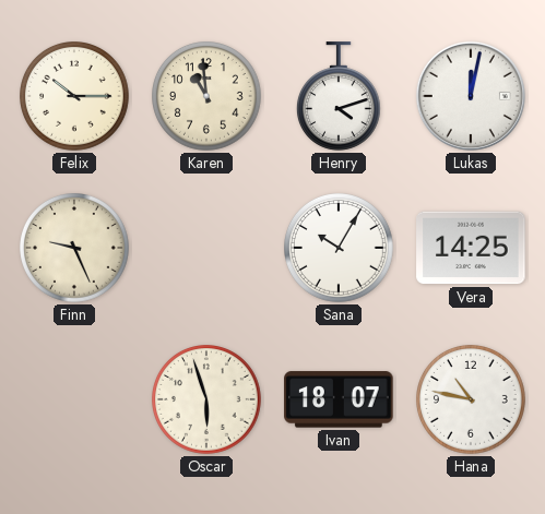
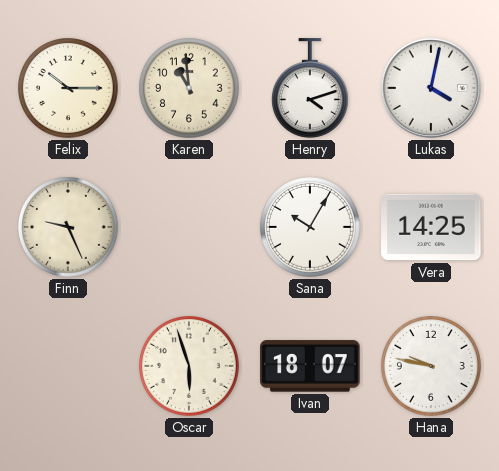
Lukas: 12:02 -> 4:02
Hana: 10:47 -> 9:47
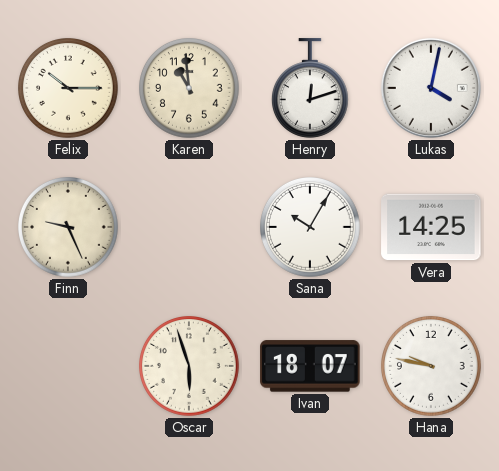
Henry: 4:12 -> 12:12
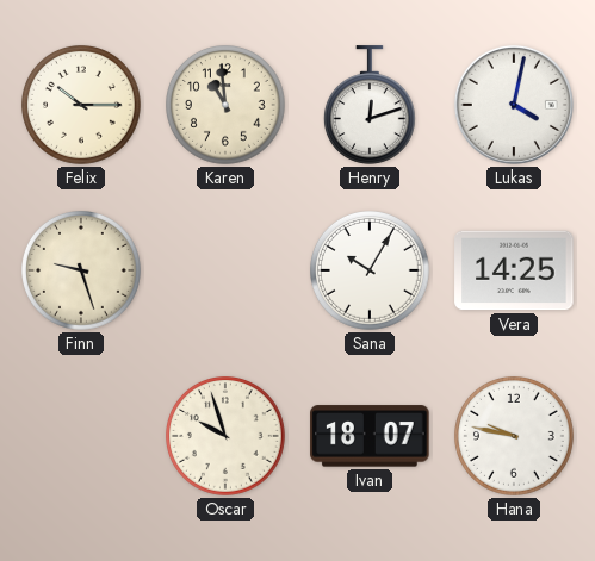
Finn: 9:26 -> 9:27
Oscar: 5:57 -> 9:57
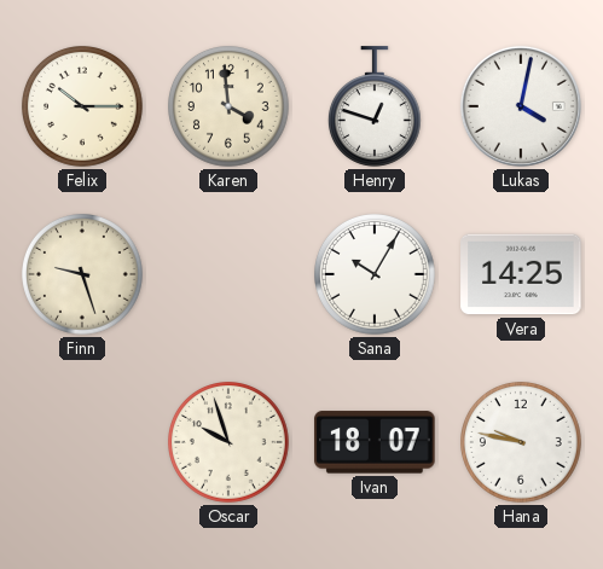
Karen: 10:59 -> 3:59
Henry: 12:12 -> 12:48
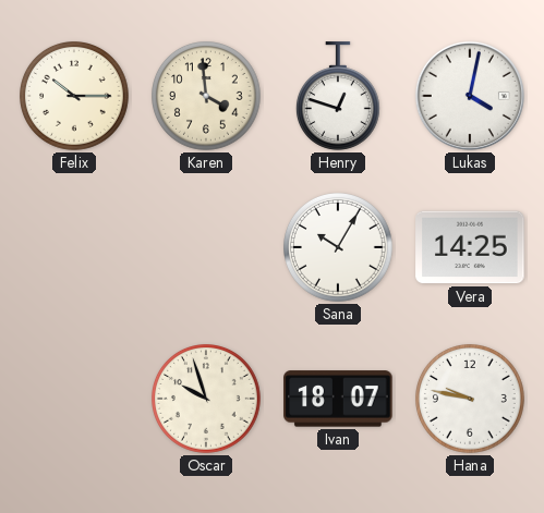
Finn: 9:27 -> none
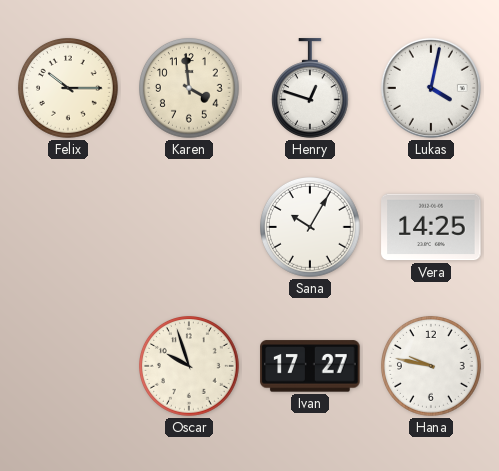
Ivan: 18:07 -> 17:27
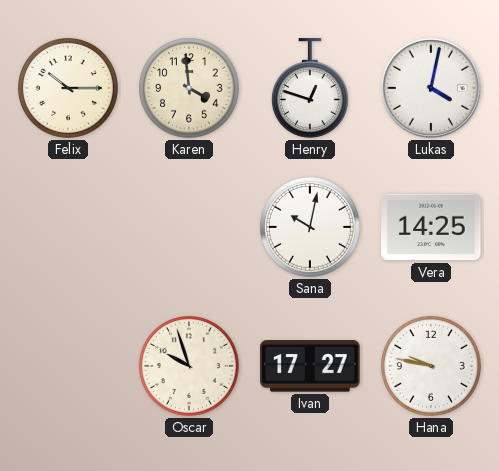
Sana: 10:05 -> 10:02
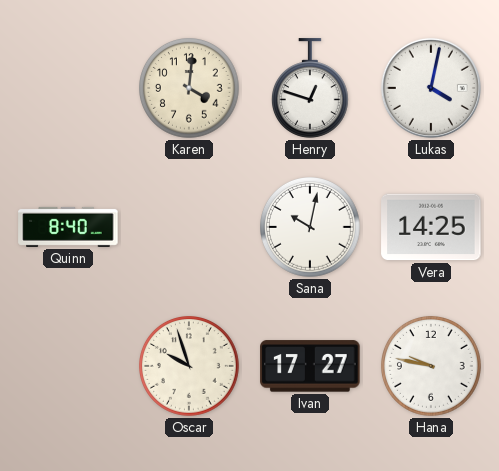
Felix: 10:15 -> none
Karen: 3:59 -> 4:01
Quinn: none -> 8:40
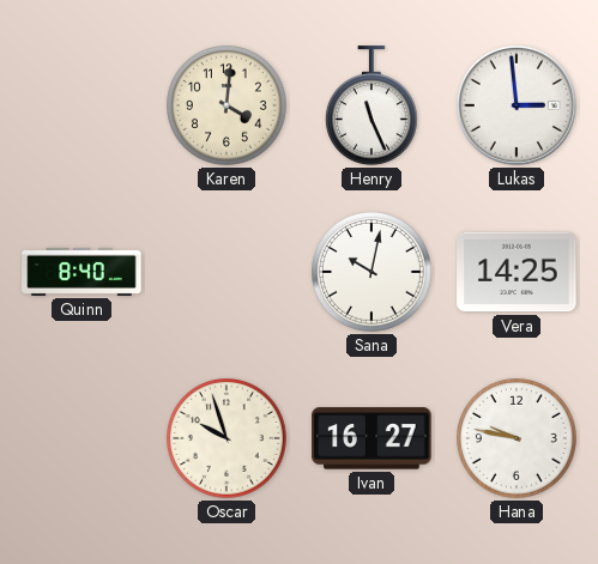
Henry: 12:48 -> 11:26
Lukas: 4:02 -> 2:59
Ivan: 17:27 -> 16:27
